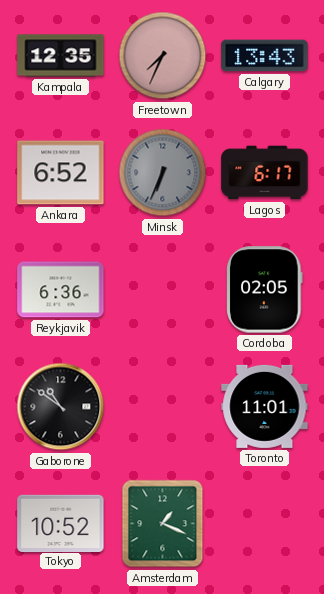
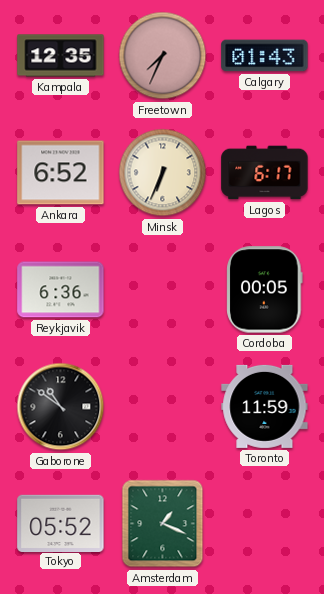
Calgary: 13:43 -> 01:43
Minsk dial: grey -> cream
Cordoba: 02:05 -> 00:05
Toronto: 11:01 -> 11:59
Tokyo: 10:52 -> 05:52
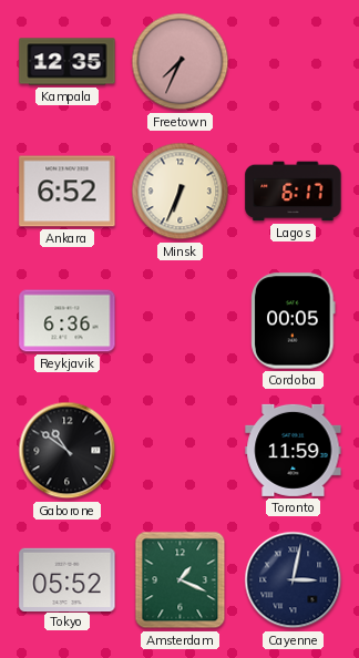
Calgary: 01:43 -> none
Cayenne: none -> 3:02
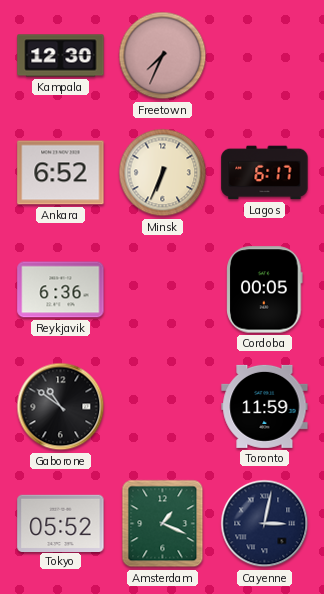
Kampala: 12:35 -> 12:30
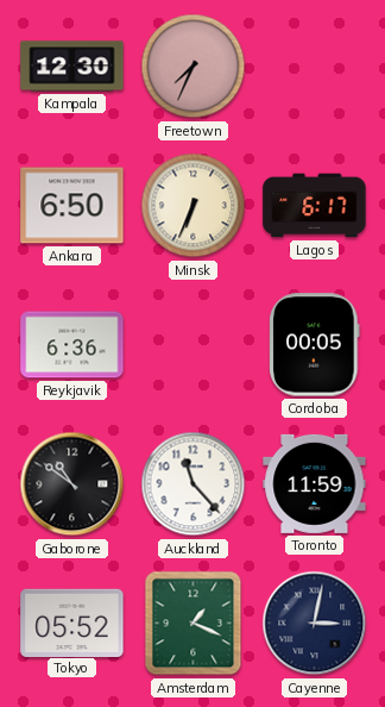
Ankara: 6:52 -> 6:50
Auckland: none -> 11:23
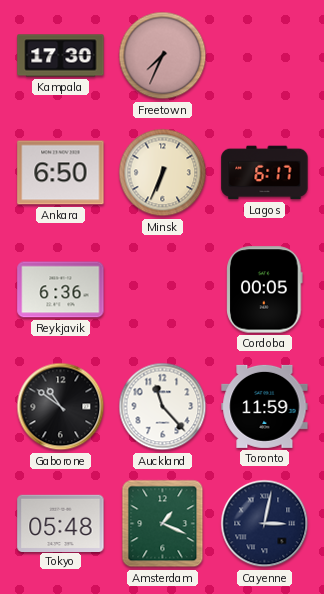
Kampala: 12:30 -> 17:30
Tokyo: 05:52 -> 05:48
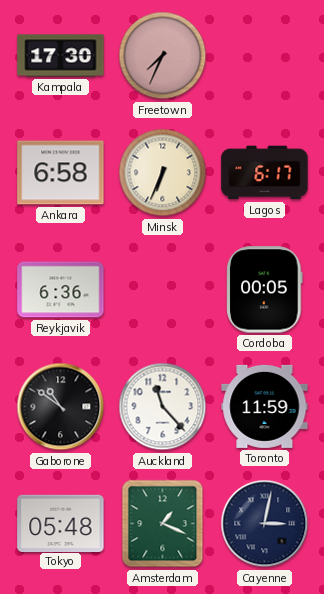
Ankara: 6:50 -> 6:58
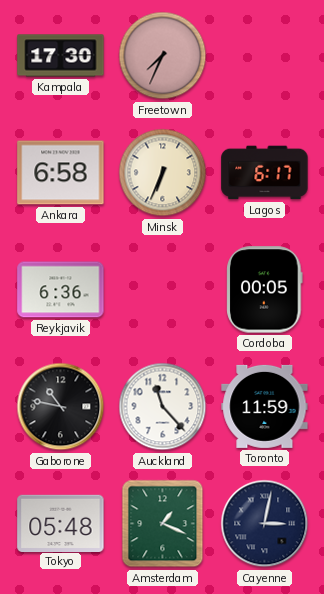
Gaborone: 10:51 -> 10:47
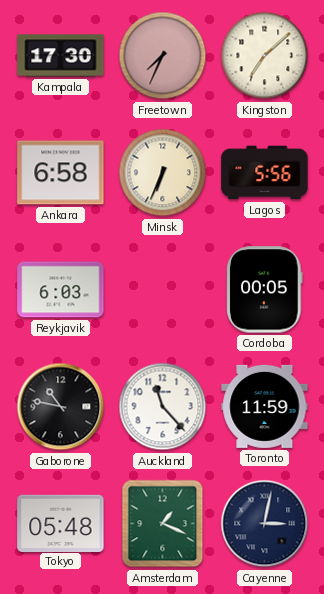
Kingston: none -> 7:08
Lagos: 6:17 -> 5:56
Reykjavik: 6:36 -> 6:03
